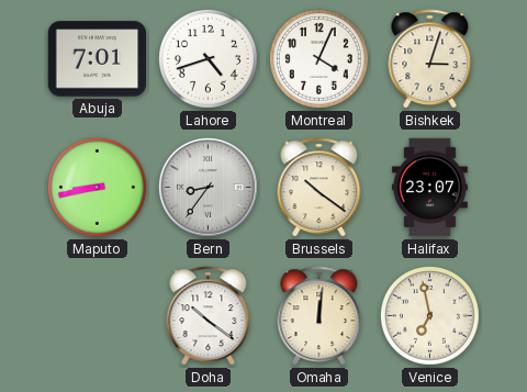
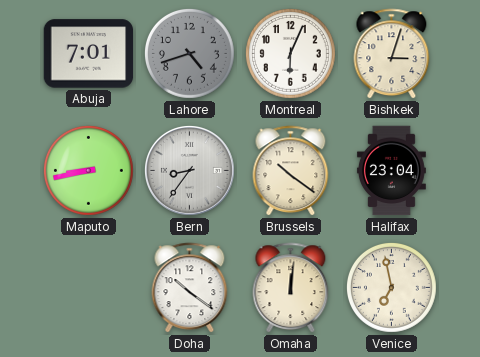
Lahore dial: white -> grey
Montreal: 4:04 -> 6:04
Halifax: 23:07 -> 23:04
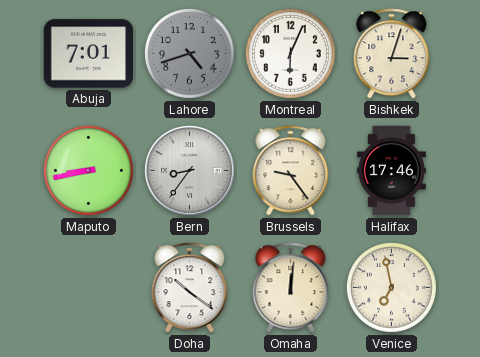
Brussels: 10:21 -> 9:24
Halifax: 23:04 -> 17:46
